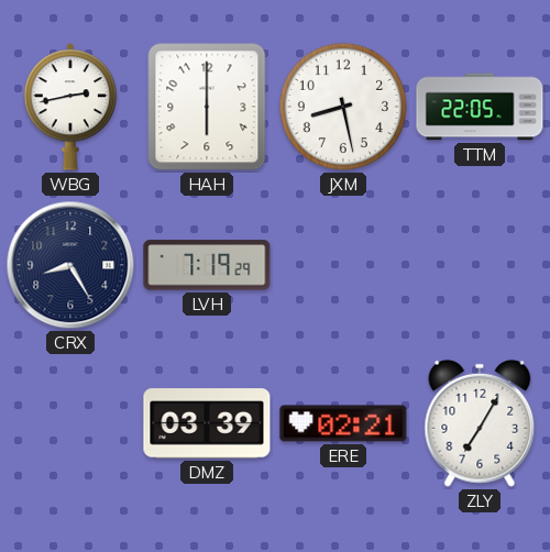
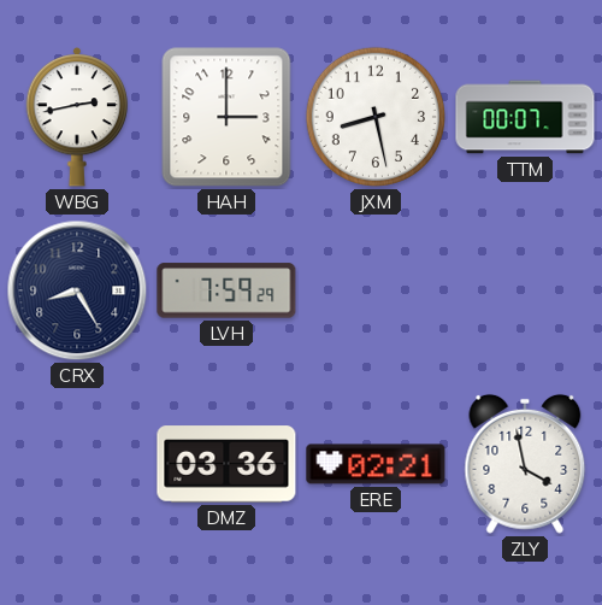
HAH: 6:00 -> 3:00
TTM: 22:05 -> 00:07
LVH: 7:19 -> 7:59
DMZ: 03:39 -> 03:36
ZLY: 7:05 -> 3:58
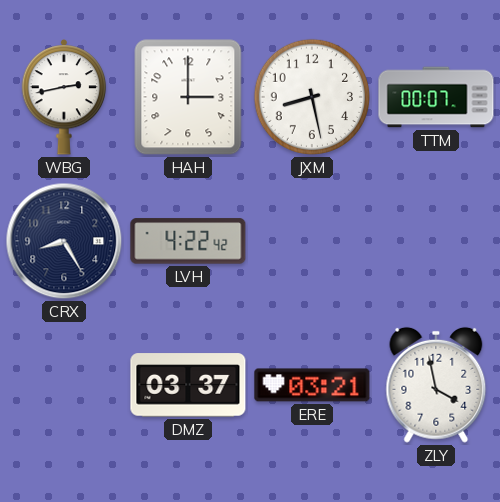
LVH: 7:59 -> 4:22
DMZ: 03:36 -> 03:37
ERE: 02:21 -> 03:21
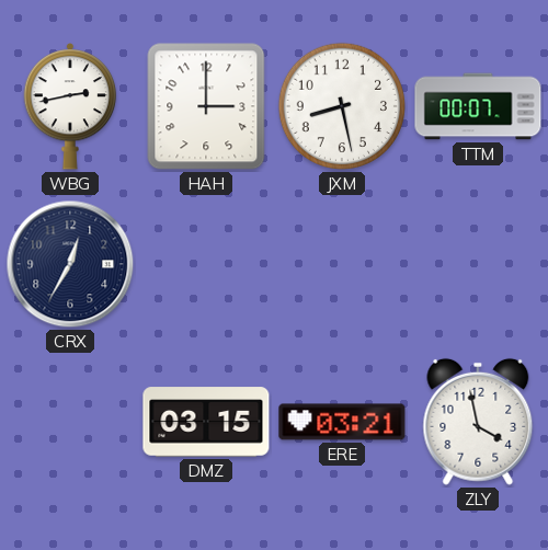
CRX: 8:25 -> 12:35
LVH: 4:22 -> none
DMZ: 03:37 -> 03:15
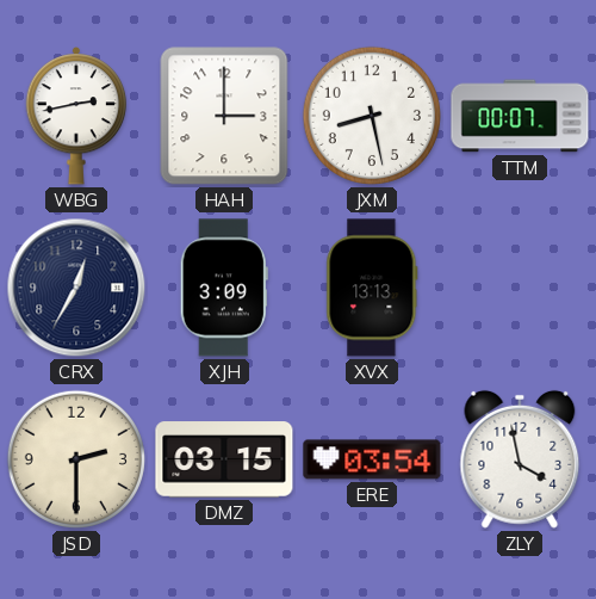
XJH: none -> 3:09
XVX: none -> 13:13
JSD: none -> 2:30
ERE: 03:21 -> 03:54
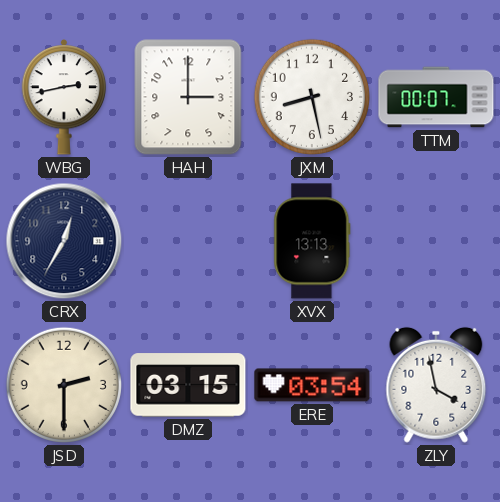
XJH: 3:09 -> none
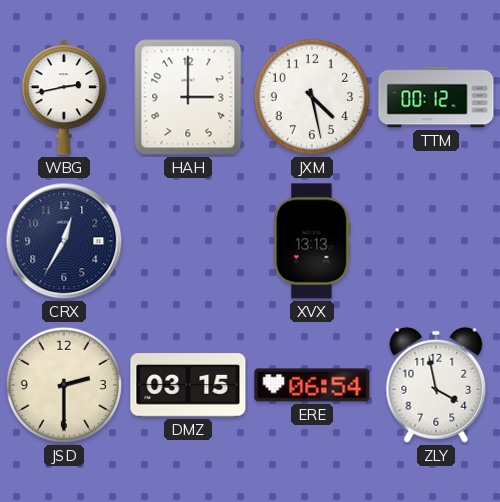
JXM: 8:28 -> 4:28
TTM: 00:07 -> 00:12
ERE: 03:54 -> 06:54
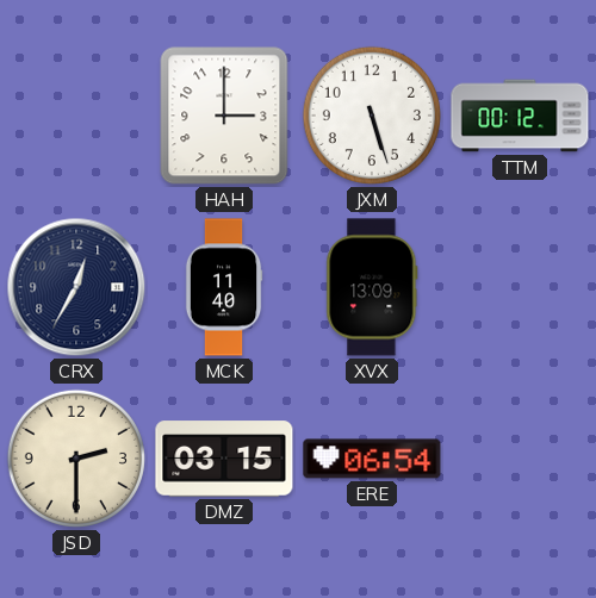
WBG: 2:43 -> none
JXM: 4:28 -> 5:27
MCK: none -> 11:40
XVX: 13:13 -> 13:09
ZLY: 3:58 -> none
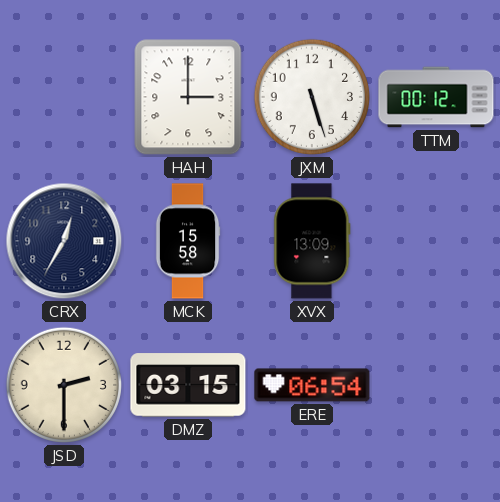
MCK: 11:40 -> 15:58
